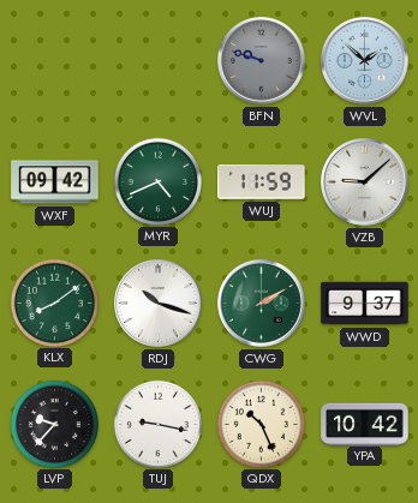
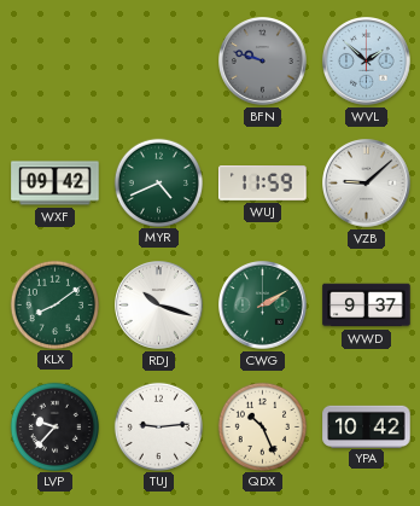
TUJ: 9:17 -> 9:14
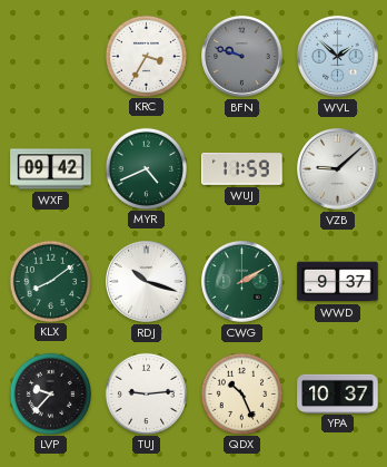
KRC: none -> 3:35
YPA: 10:42 -> 10:37
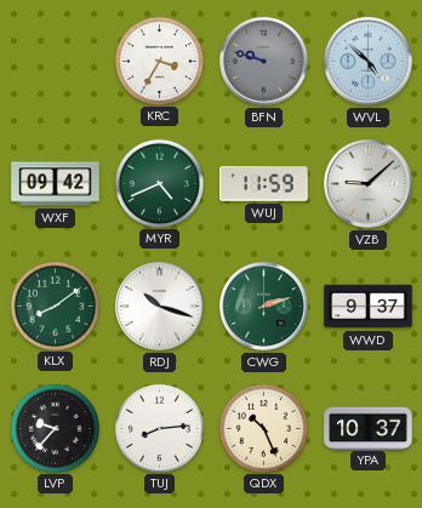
WVL: 1:52 -> 4:52
CWG: 2:10 -> 2:12
TUJ: 9:14 -> 8:14
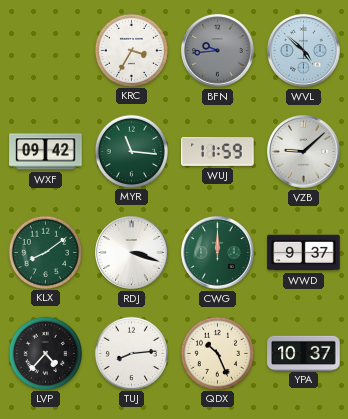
BFN: 9:48 -> 9:44
MYR: 4:41 -> 11:16
RDJ: 10:18 -> 3:18
CWG: 2:12 -> 12:00
LVP: 9:37 -> 4:37
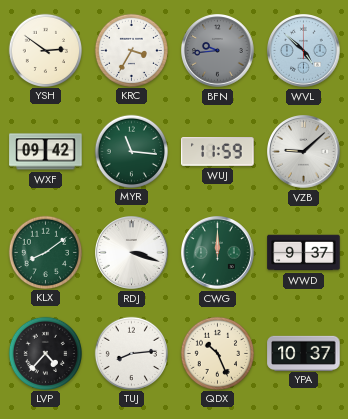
YSH: none -> 2:51
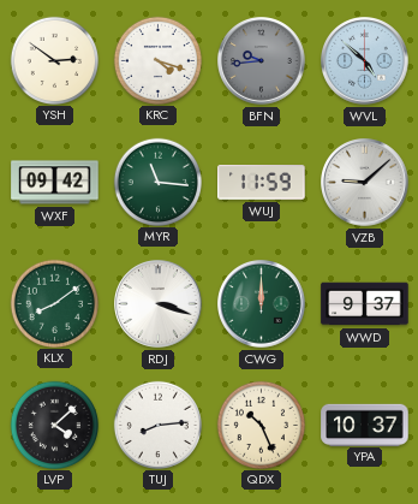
KRC: 3:35 -> 4:18
LVP: 4:37 -> 4:08
